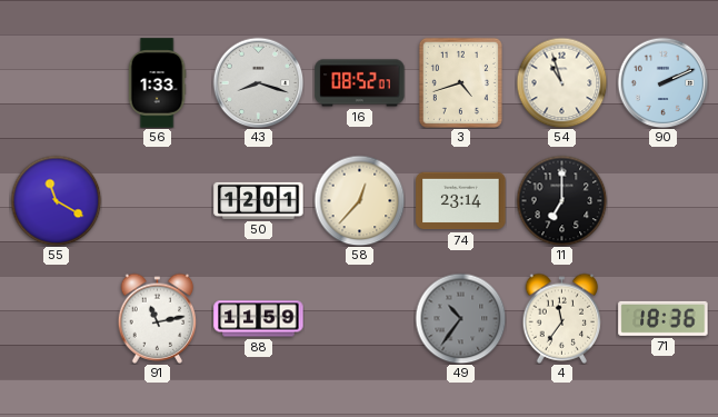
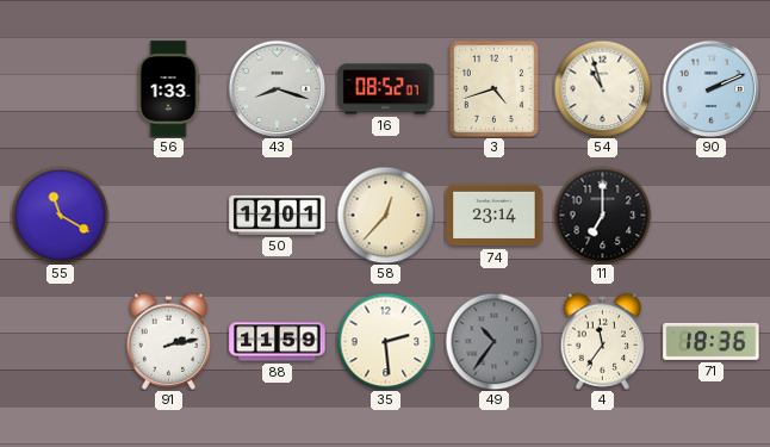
91: 11:13 -> 2:13
35: none -> 2:29
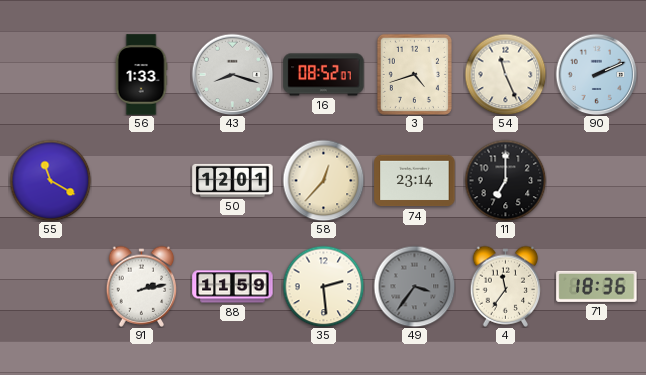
54: 10:57 -> 11:26
49: 10:36 -> 3:36
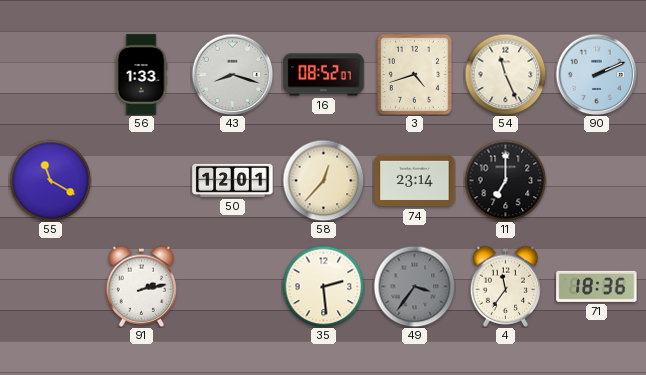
88: 11:59 -> none
